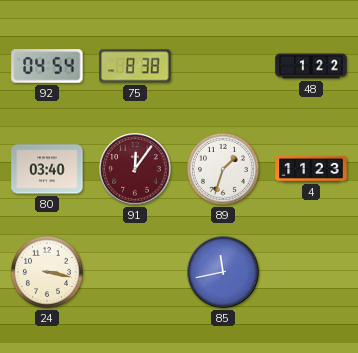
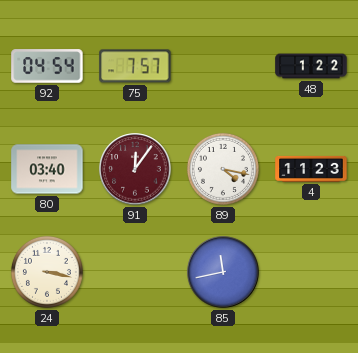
75: 8:38 -> 7:57
89: 1:33 -> 4:17
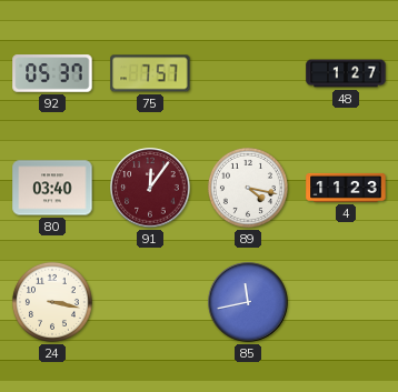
92: 04:54 -> 05:37
48: 1:22 -> 1:27
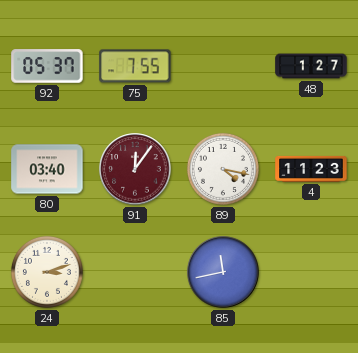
75: 7:57 -> 7:55
24: 3:17 -> 3:12
